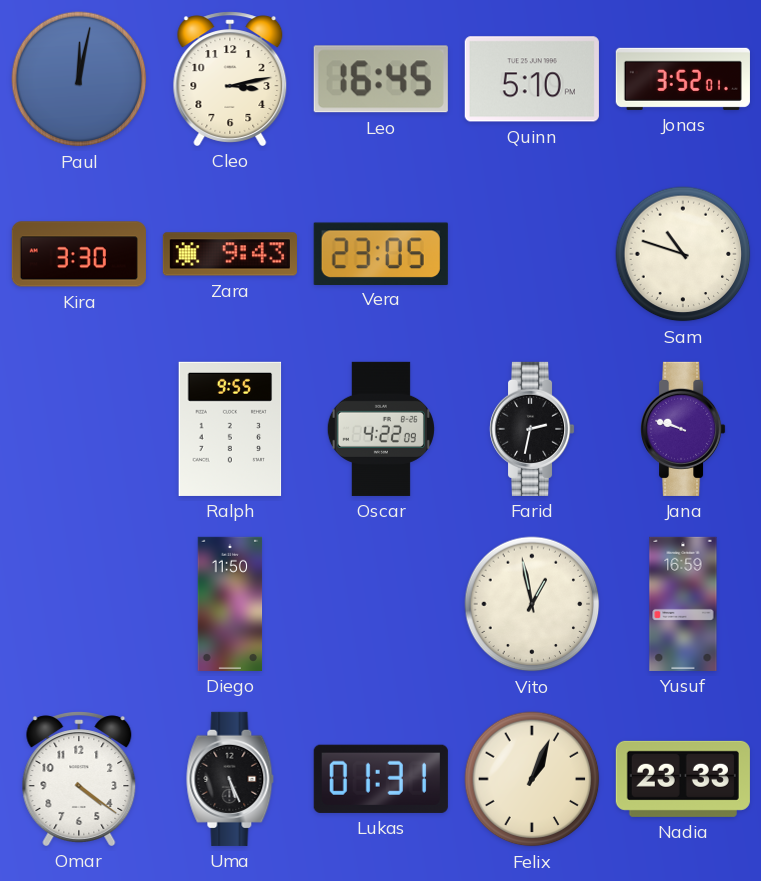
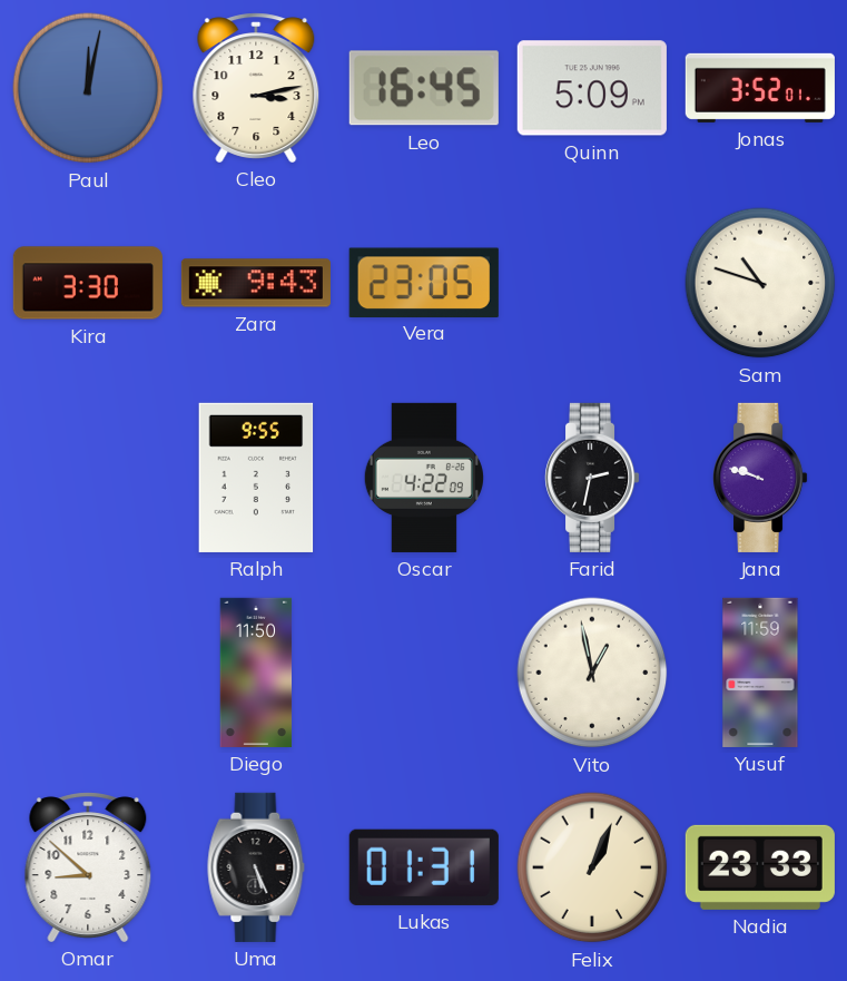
Quinn: 5:10 -> 5:09
Yusuf: 16:59 -> 11:59
Omar: 4:21 -> 8:52
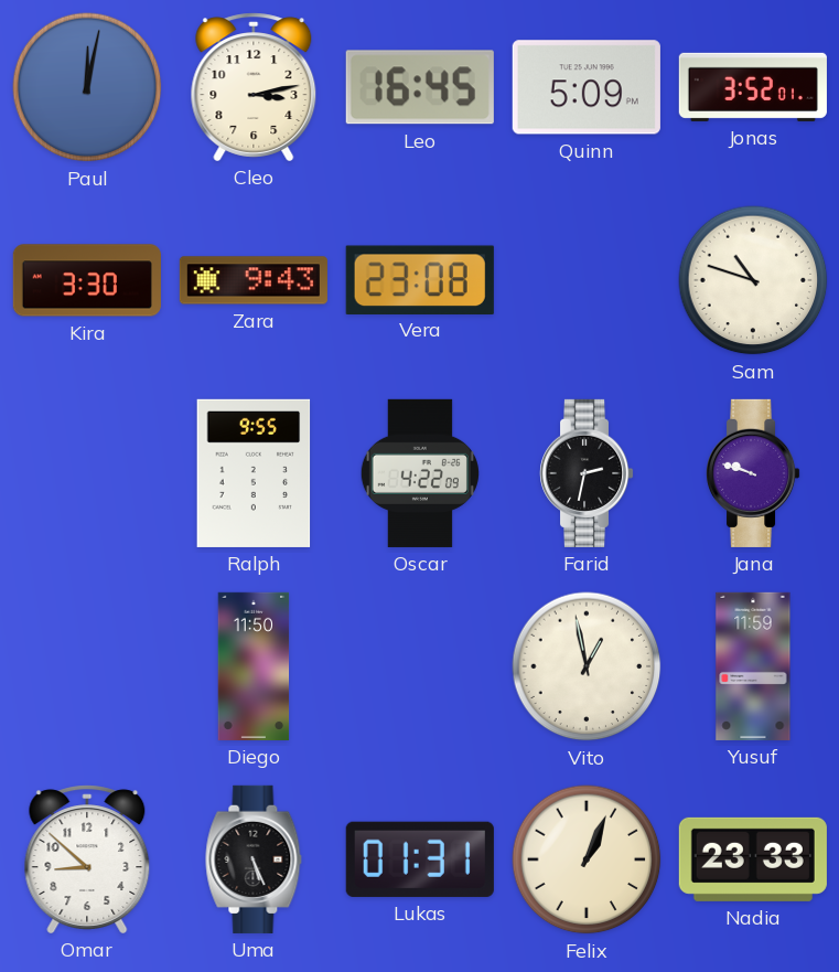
Vera: 23:05 -> 23:08
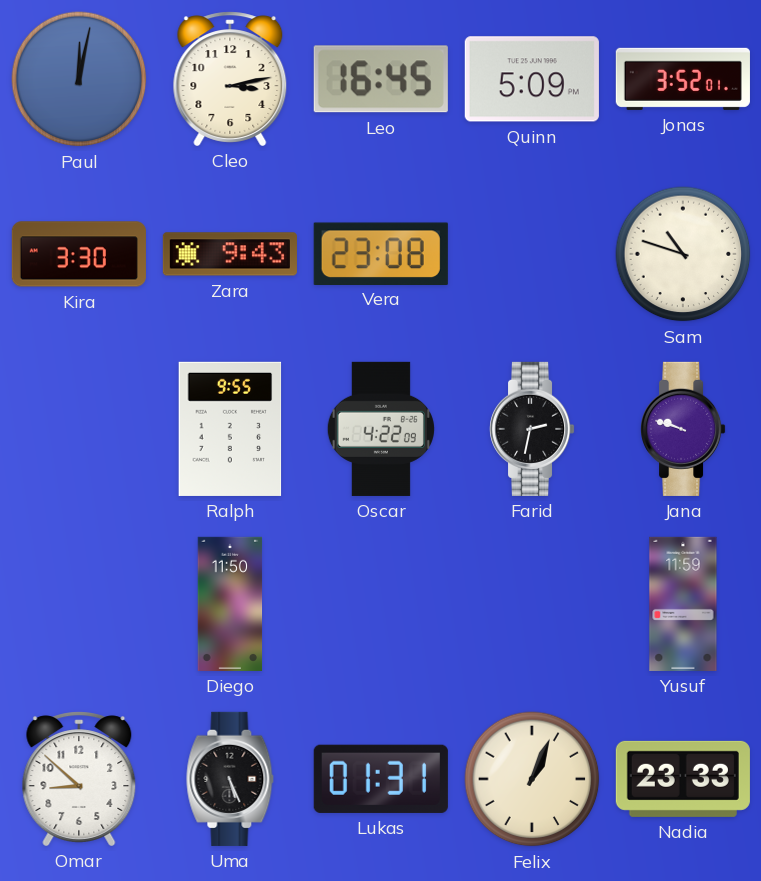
Vito: 12:58 -> none
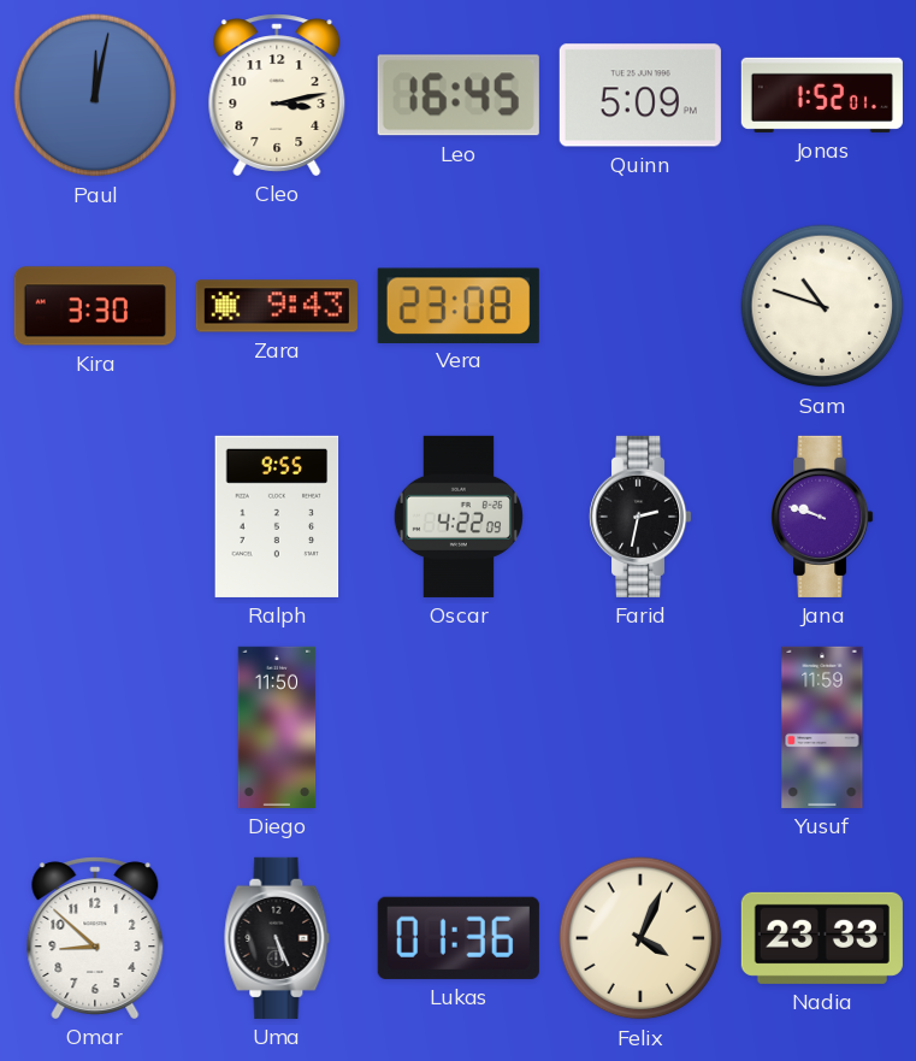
Jonas: 3:52 -> 1:52
Lukas: 01:31 -> 01:36
Felix: 1:04 -> 4:04
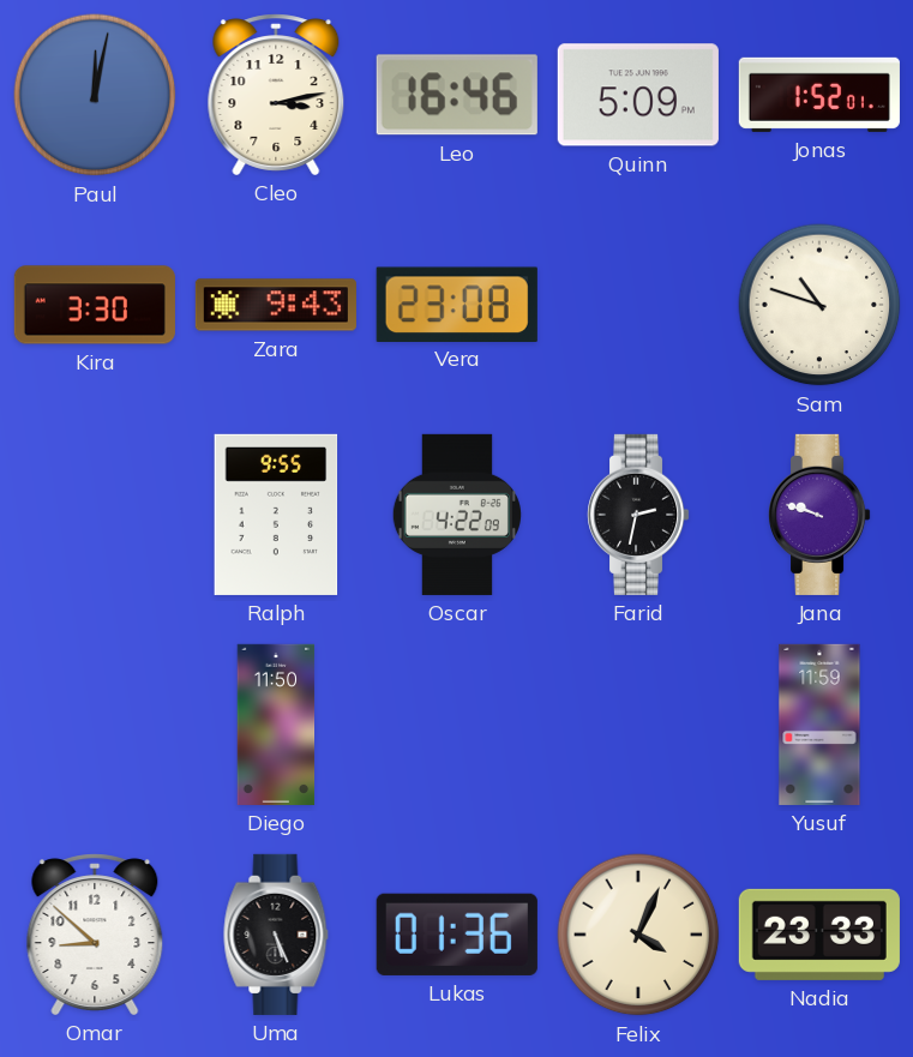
Leo: 16:45 -> 16:46
